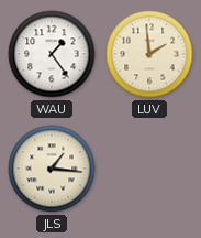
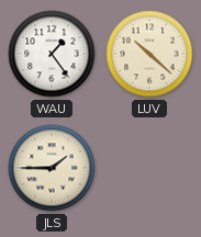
LUV: 1:59 -> 10:22
JLS: 1:16 -> 1:45
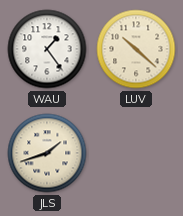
JLS: 1:45 -> 1:42
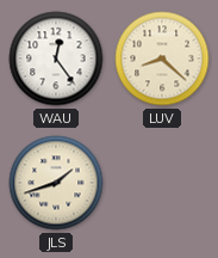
WAU: 1:24 -> 12:24
LUV: 10:22 -> 8:22
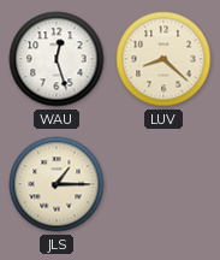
WAU: 12:24 -> 12:27
JLS: 1:42 -> 1:15
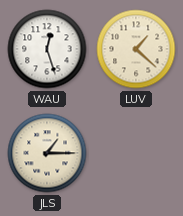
LUV: 8:22 -> 1:22
